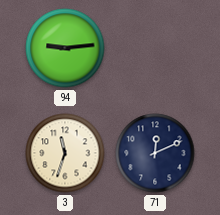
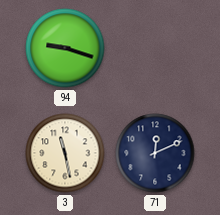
94: 9:14 -> 9:18
3: 11:33 -> 11:28
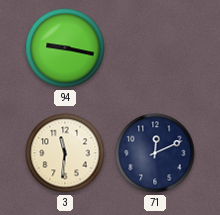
94: 9:18 -> 9:17
3: 11:28 -> 11:31
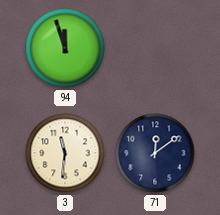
94: 9:17 -> 11:57
71: 12:11 -> 12:09
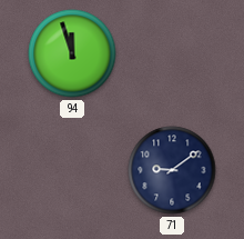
3: 11:31 -> none
71: 12:09 -> 9:09
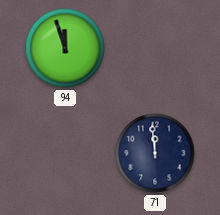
71: 9:09 -> 11:59
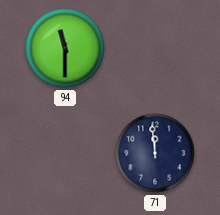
94: 11:57 -> 11:30
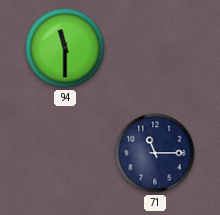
71: 11:59 -> 11:15
